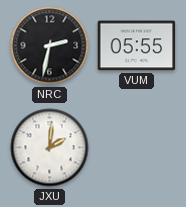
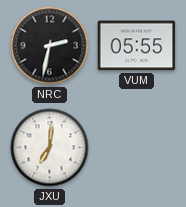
JXU: 2:01 -> 7:01
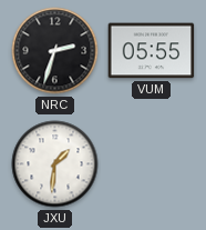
NRC: 2:32 -> 2:33
JXU: 7:01 -> 1:31
